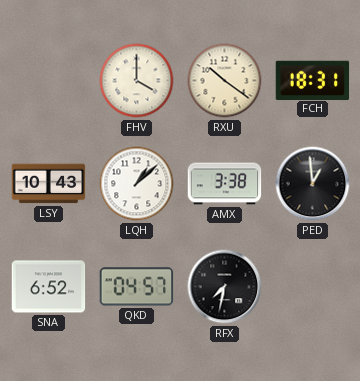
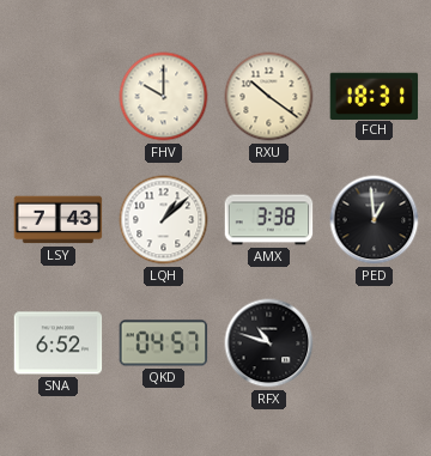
FHV: 4:00 -> 10:00
LSY: 10:43 -> 7:43
RFX: 7:32 -> 10:48
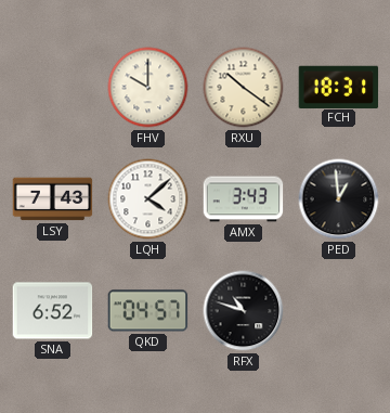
LQH: 1:08 -> 4:08
AMX: 3:38 -> 3:43
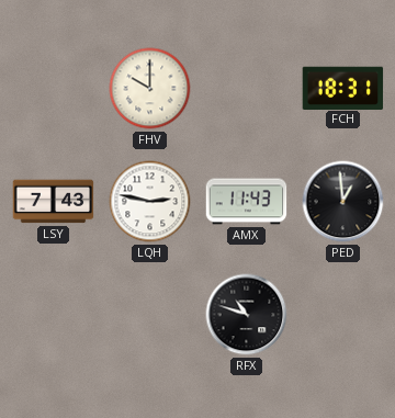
RXU: 10:21 -> none
LQH: 4:08 -> 2:47
AMX: 3:43 -> 11:43
SNA: 6:52 -> none
QKD: 04:57 -> none
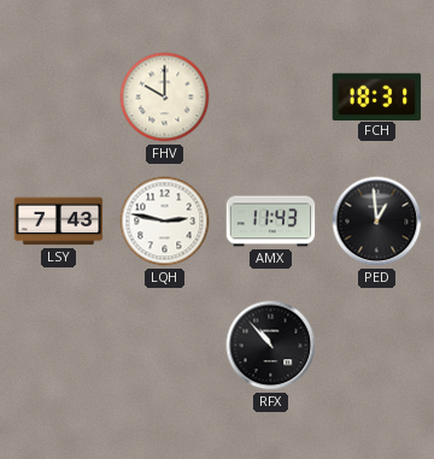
RFX: 10:48 -> 10:53
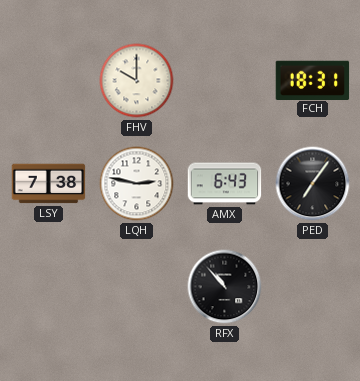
LSY: 7:43 -> 7:38
AMX: 11:43 -> 6:43
PED: 12:59 -> 7:06
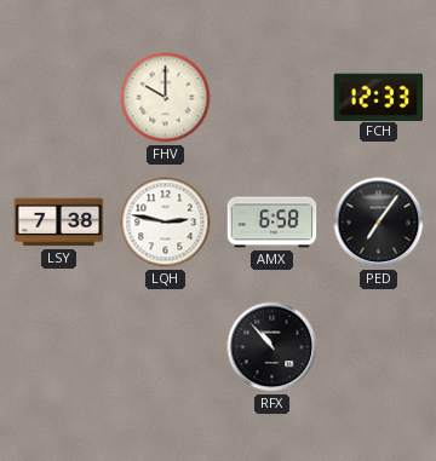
FCH: 18:31 -> 12:33
AMX: 6:43 -> 6:58
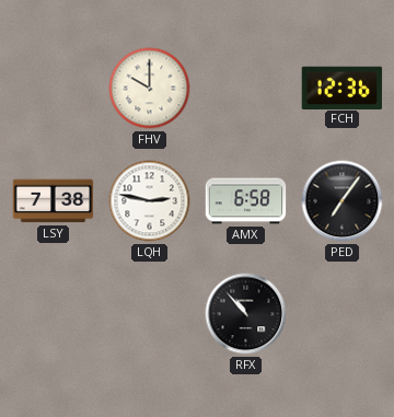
FCH: 12:33 -> 12:36
